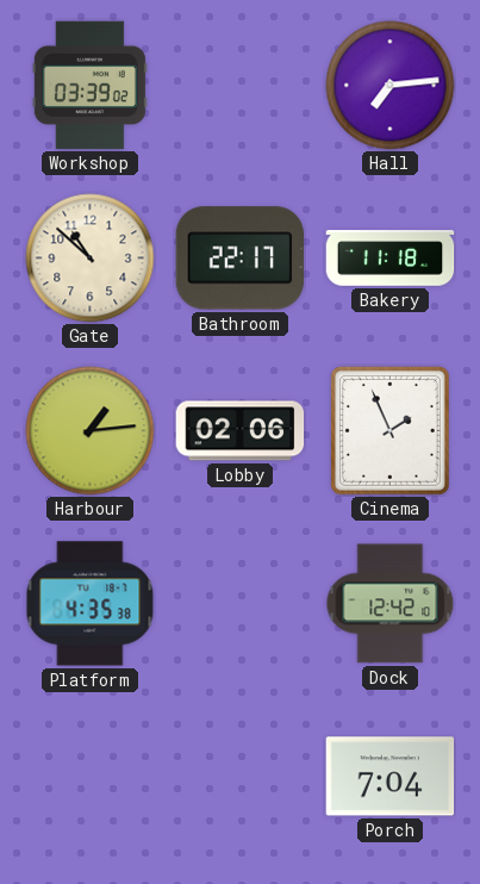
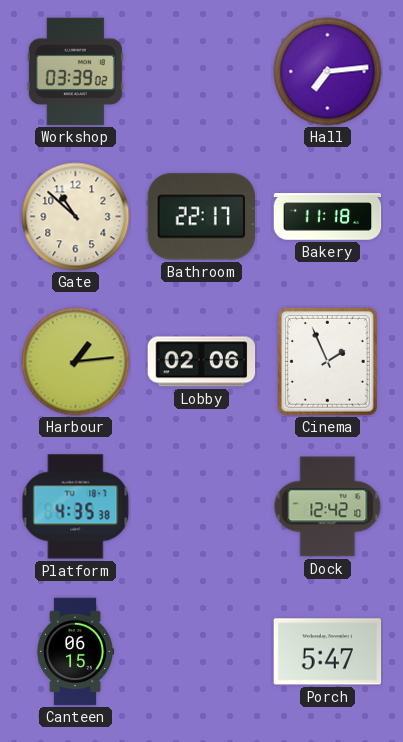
Canteen: none -> 06:15
Porch: 7:04 -> 5:47
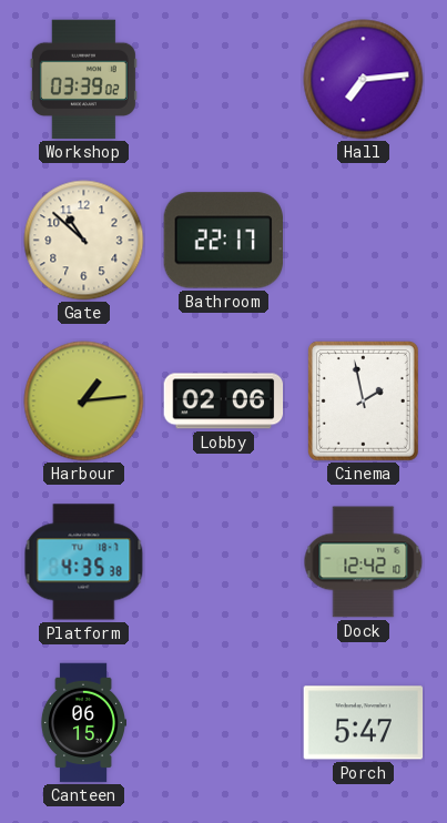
Bakery: 11:18 -> none
Cinema: 1:56 -> 1:58
